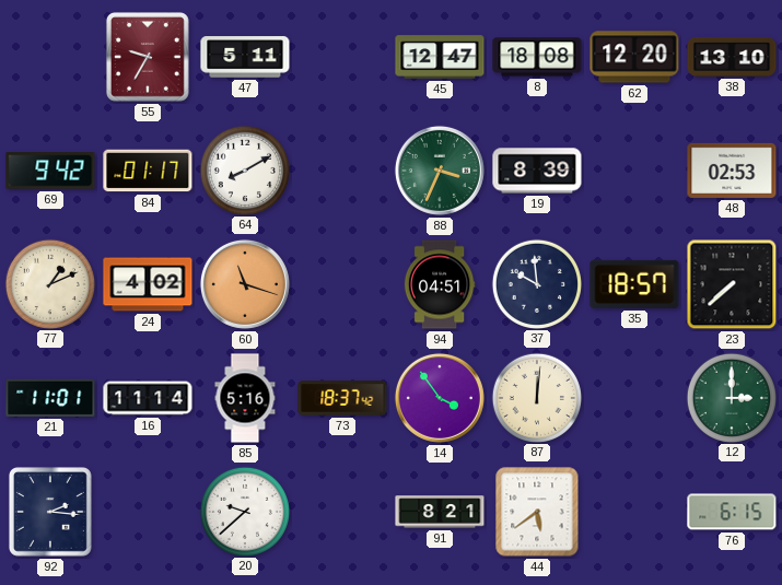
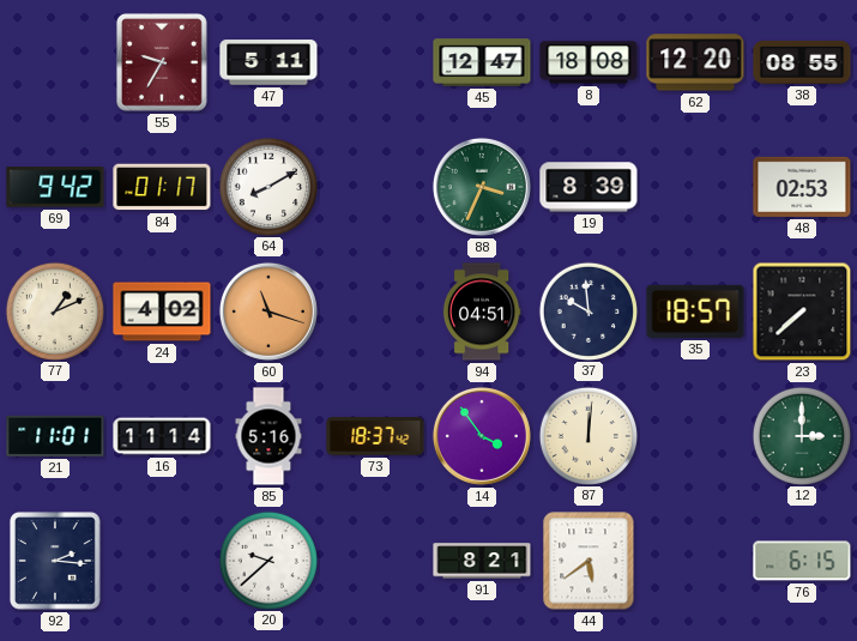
38: 13:10 -> 08:55
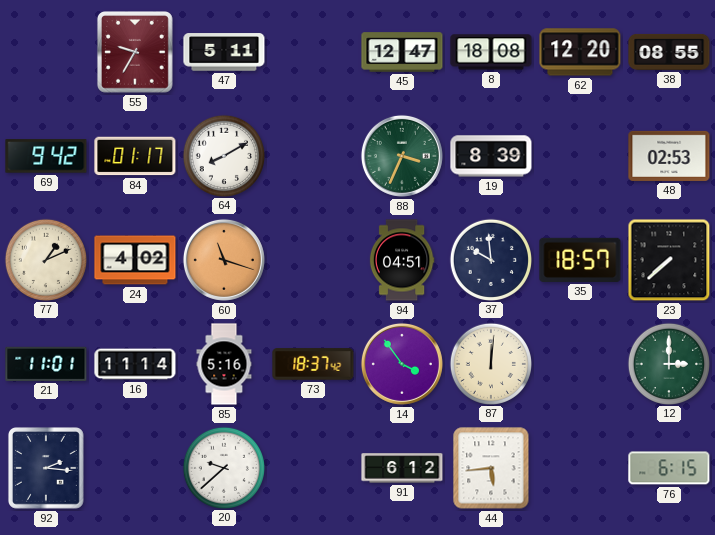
91: 8:21 -> 6:12
44: 5:39 -> 5:44
